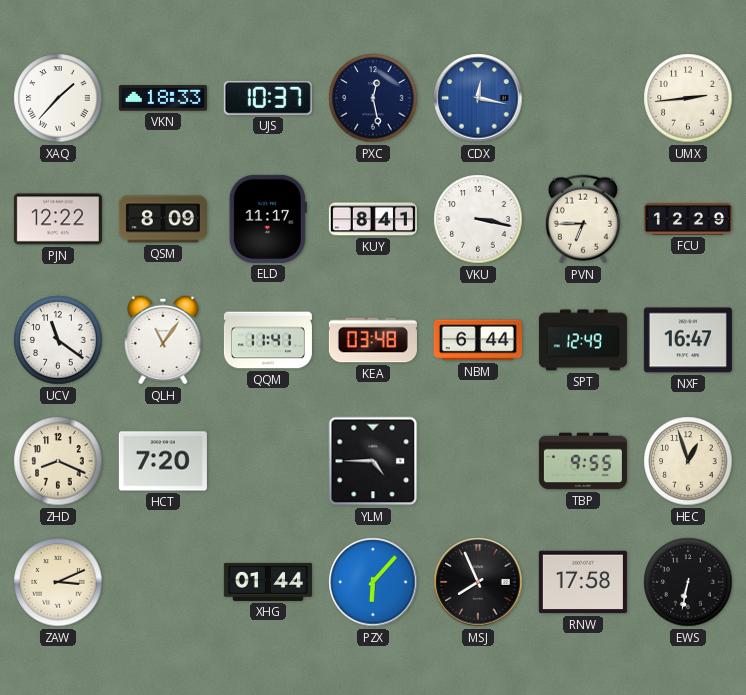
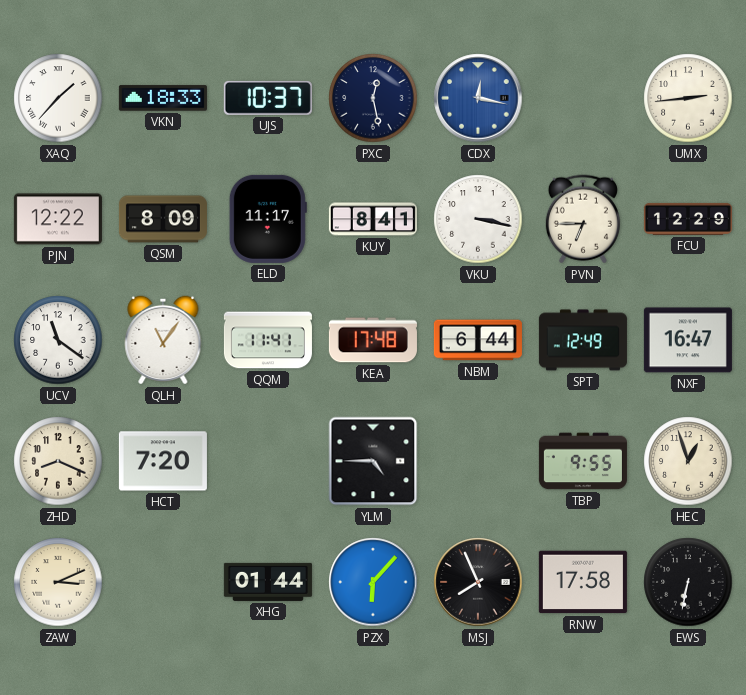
KEA: 03:48 -> 17:48
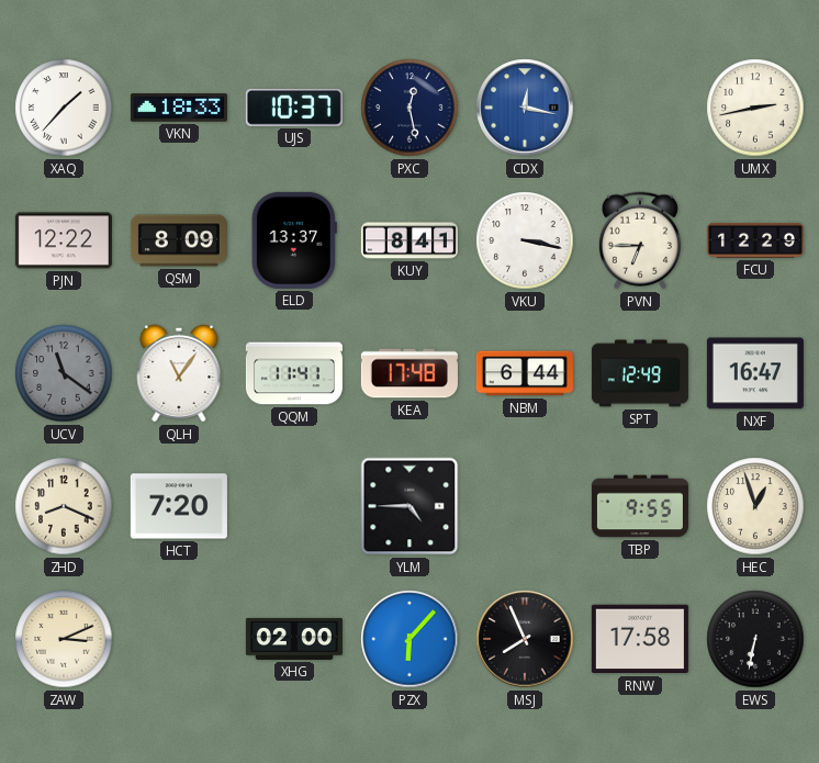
UMX: 2:44 -> 2:43
ELD: 11:17 -> 13:37
UCV dial: white -> grey
XHG: 01:44 -> 02:00
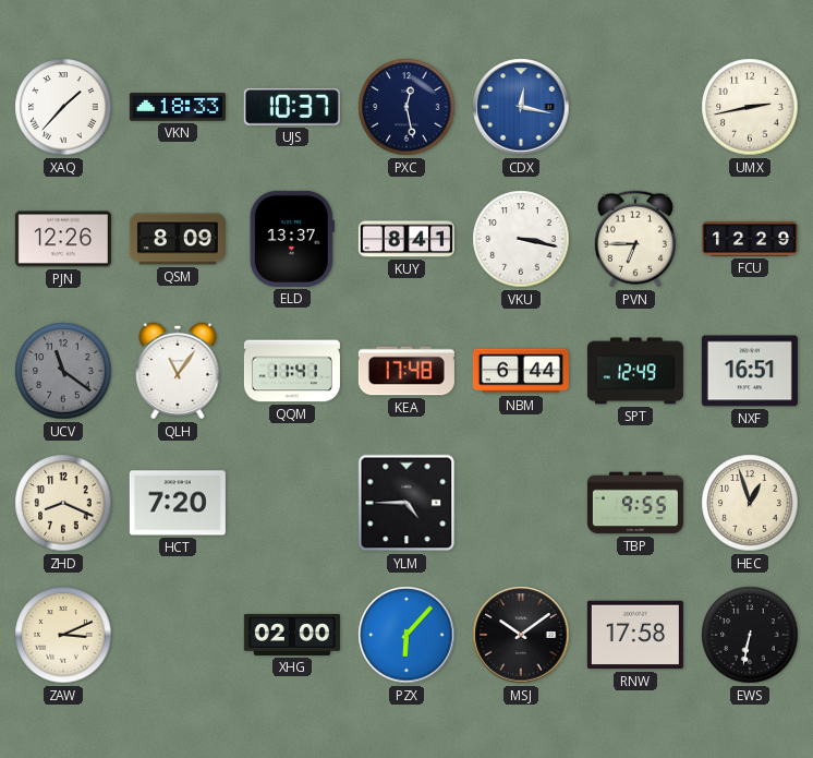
PJN: 12:22 -> 12:26
NXF: 16:47 -> 16:51
MSJ: 7:56 -> 10:09
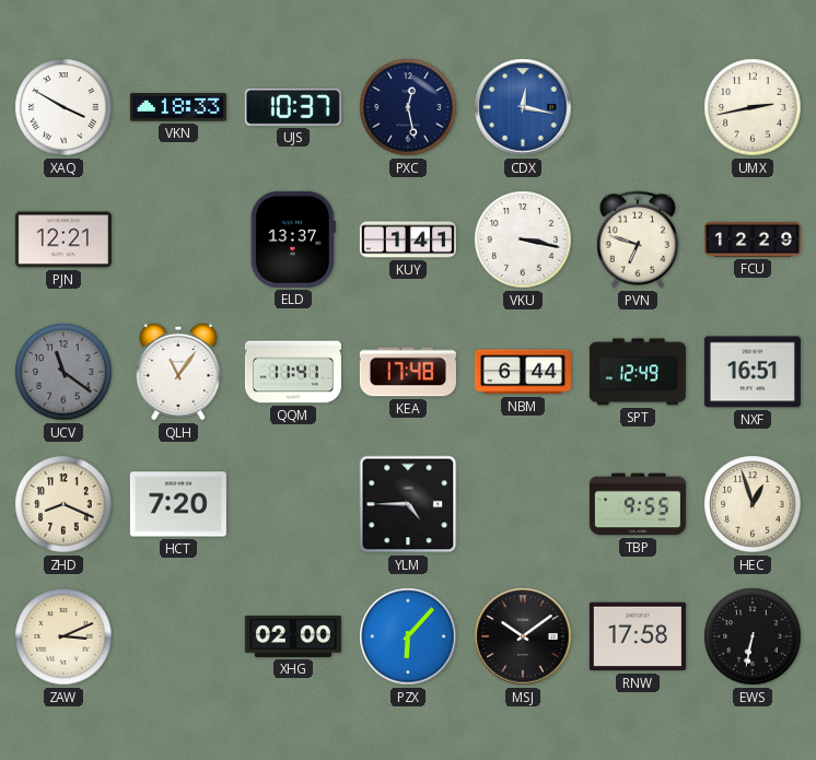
XAQ: 1:37 -> 3:50
PJN: 12:26 -> 12:21
QSM: 8:09 -> none
KUY: 8:41 -> 1:41
PVN: 6:45 -> 6:48
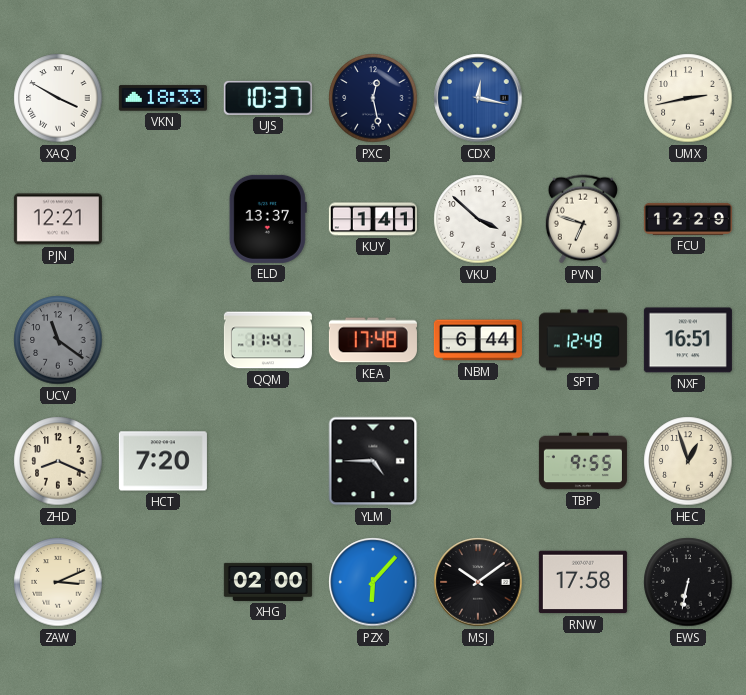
VKU: 3:17 -> 3:52
QLH: 11:06 -> none
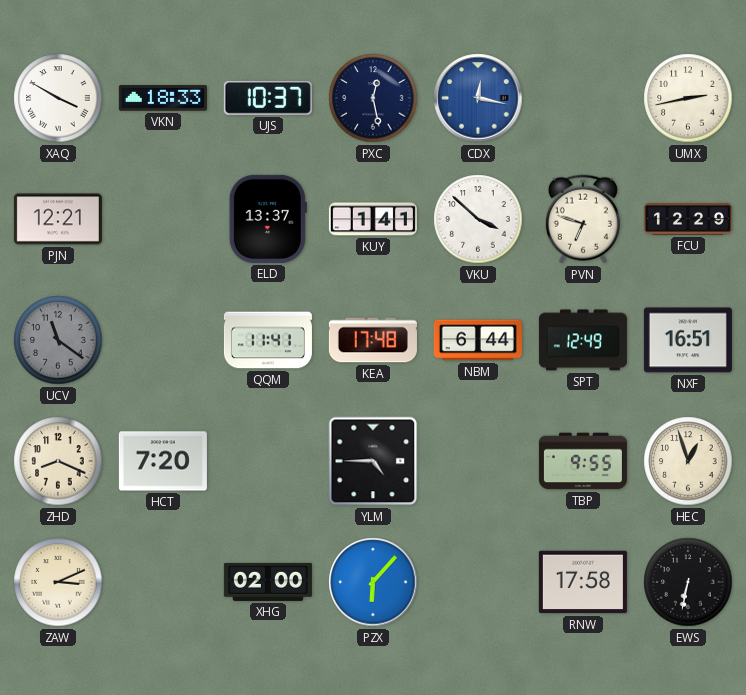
MSJ: 10:09 -> none
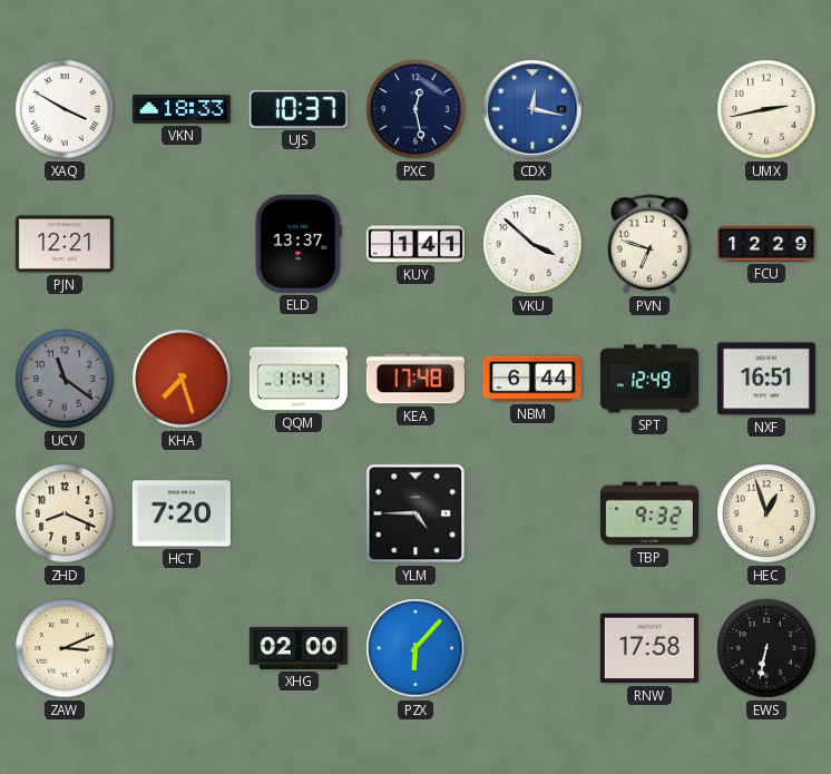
KHA: none -> 7:27
TBP: 9:55 -> 9:32
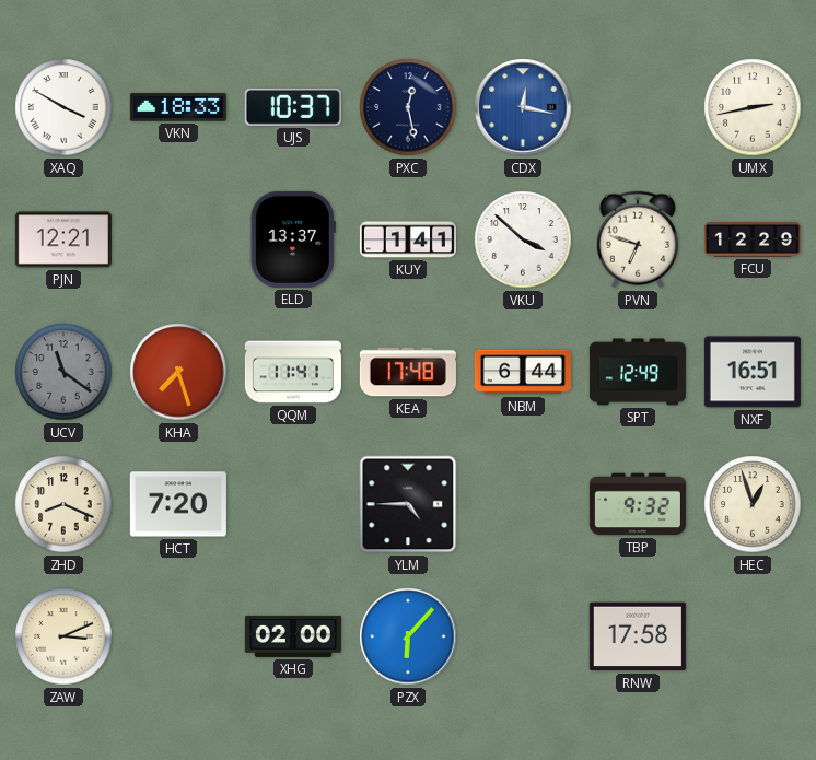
EWS: 6:32 -> none
